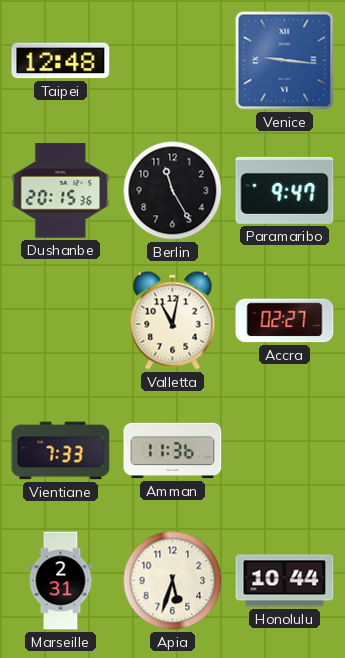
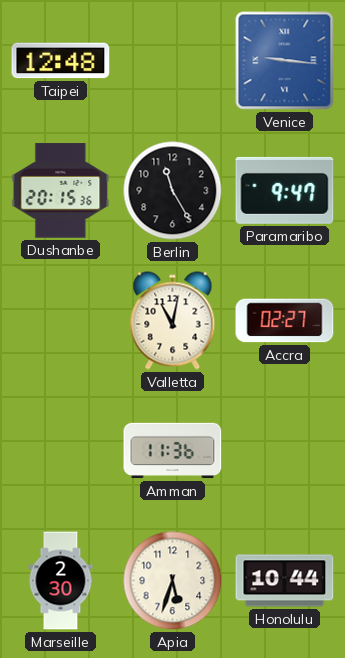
Vientiane: 7:33 -> none
Marseille: 2:31 -> 2:30
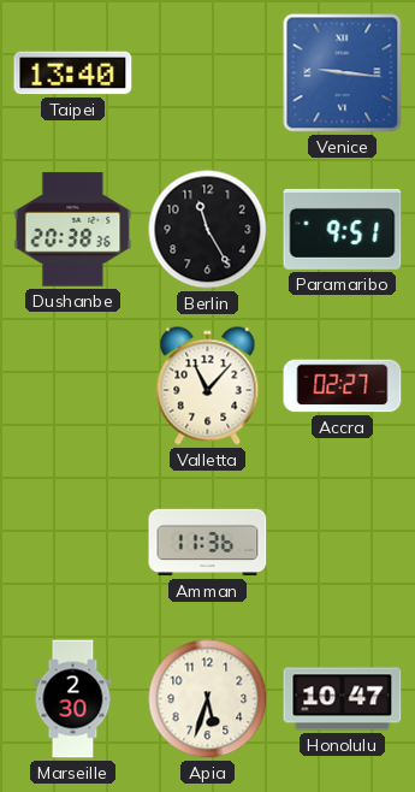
Taipei: 12:48 -> 13:40
Dushanbe: 20:15 -> 20:38
Paramaribo: 9:47 -> 9:51
Valletta: 11:02 -> 11:07
Honolulu: 10:44 -> 10:47
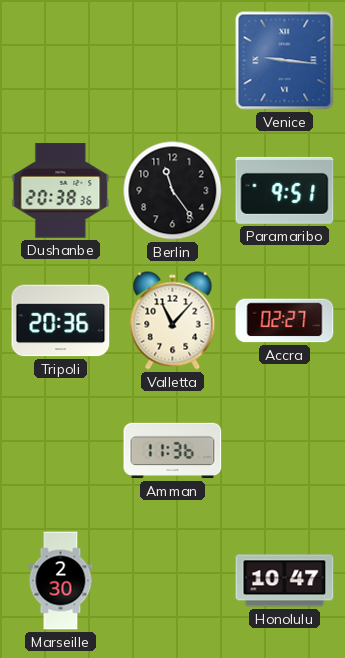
Taipei: 13:40 -> none
Berlin: 11:25 -> 11:24
Tripoli: none -> 20:36
Apia: 5:33 -> none
